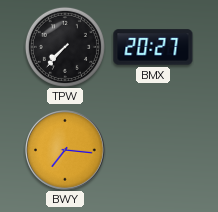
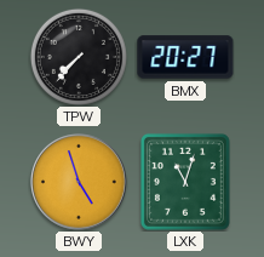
BWY: 7:16 -> 4:57
LXK: none -> 11:03
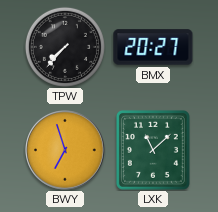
BWY: 4:57 -> 6:57
LXK: 11:03 -> 11:08
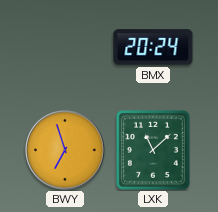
TPW: 7:37 -> none
BMX: 20:27 -> 20:24
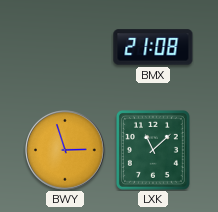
BMX: 20:24 -> 21:08
BWY: 6:57 -> 2:57
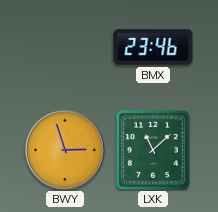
BMX: 21:08 -> 23:46
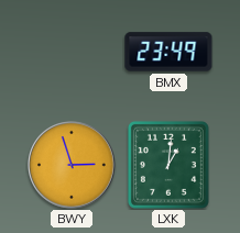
BMX: 23:46 -> 23:49
LXK: 11:08 -> 1:01
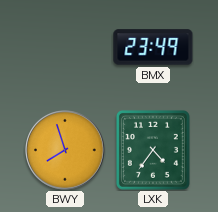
BWY: 2:57 -> 7:57
LXK: 1:01 -> 4:36
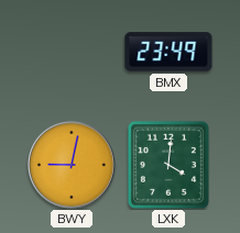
BWY: 7:57 -> 9:02
LXK: 4:36 -> 4:01
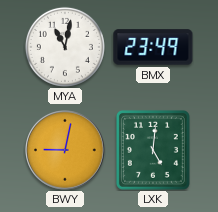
MYA: none -> 11:02
LXK: 4:01 -> 5:01
